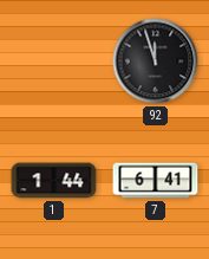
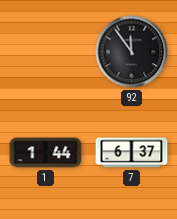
92: 11:57 -> 11:54
7: 6:41 -> 6:37
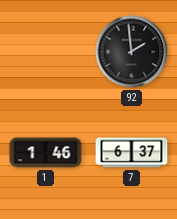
92: 11:54 -> 1:59
1: 1:44 -> 1:46
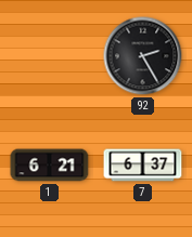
92: 1:59 -> 2:25
1: 1:46 -> 6:21
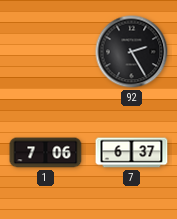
1: 6:21 -> 7:06
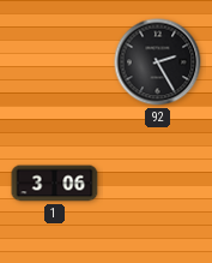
1: 7:06 -> 3:06
7: 6:37 -> none
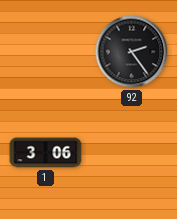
92: 2:25 -> 2:24
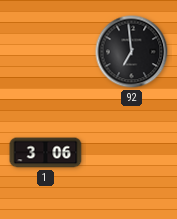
92: 2:24 -> 6:59
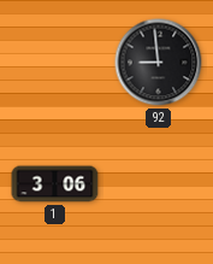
92: 6:59 -> 8:59
